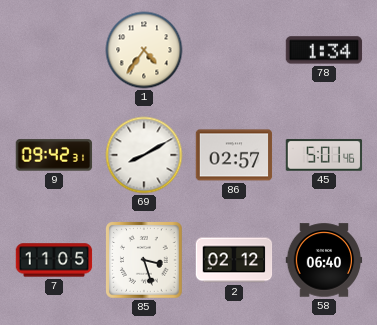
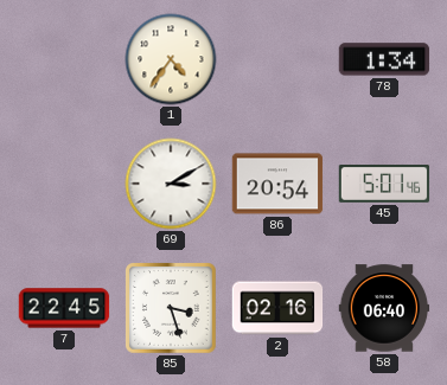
9: 09:42 -> none
69: 8:10 -> 3:10
86: 02:57 -> 20:54
7: 11:05 -> 22:45
2: 02:12 -> 02:16
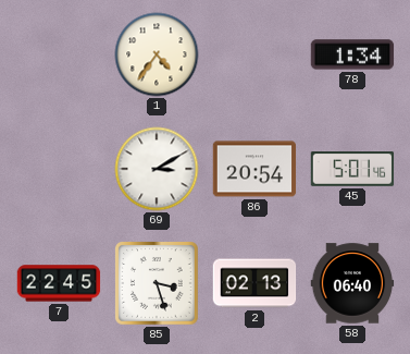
2: 02:16 -> 02:13
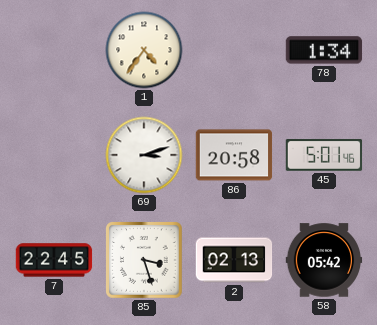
69: 3:10 -> 3:12
86: 20:54 -> 20:58
58: 06:40 -> 05:42
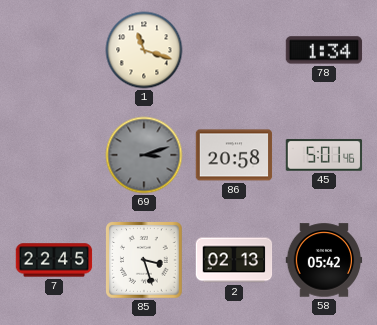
1: 4:36 -> 11:18
69 dial: white -> grey
